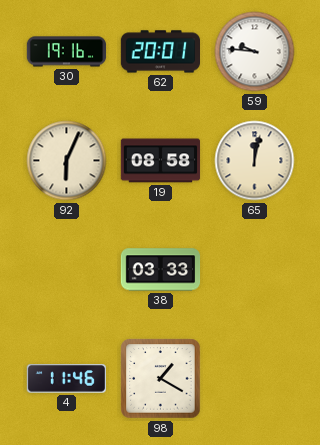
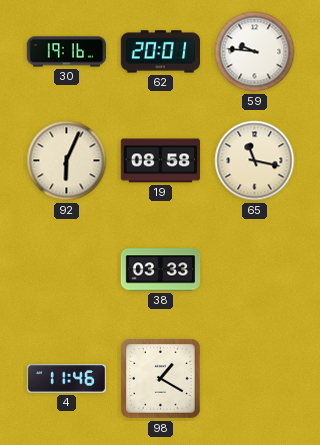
65: 12:02 -> 11:17
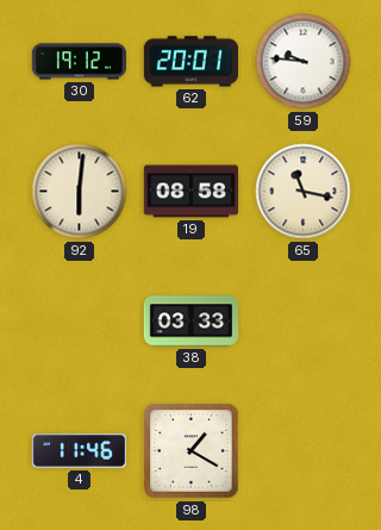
30: 19:16 -> 19:12
92: 6:04 -> 6:01
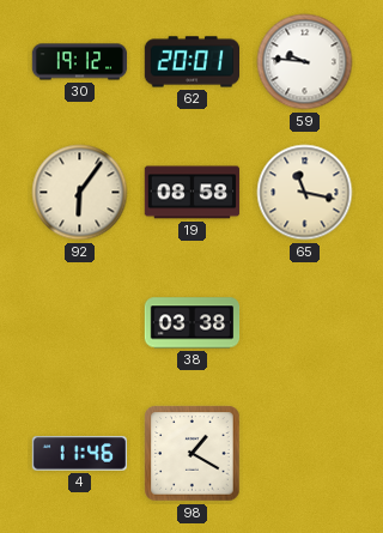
92: 6:01 -> 6:06
38: 03:33 -> 03:38
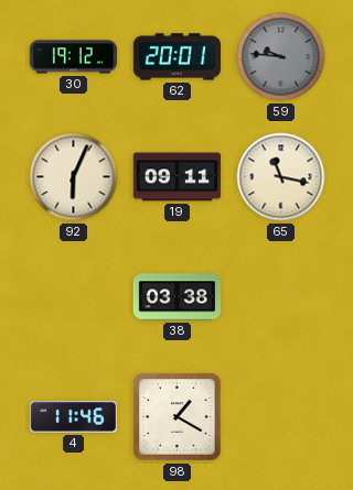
59 dial: white -> grey
92: 6:06 -> 6:04
19: 08:58 -> 09:11
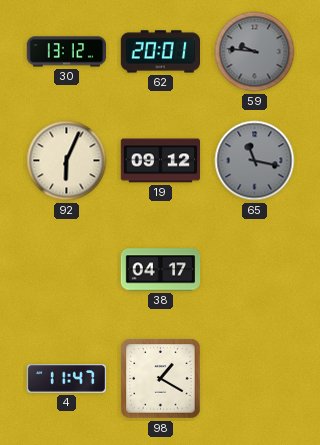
30: 19:12 -> 13:12
19: 09:11 -> 09:12
65 dial: cream -> grey
38: 03:38 -> 04:17
4: 11:46 -> 11:47
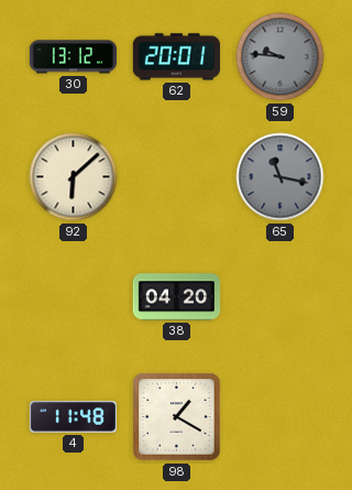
92: 6:04 -> 6:08
19: 09:12 -> none
38: 04:17 -> 04:20
4: 11:47 -> 11:48
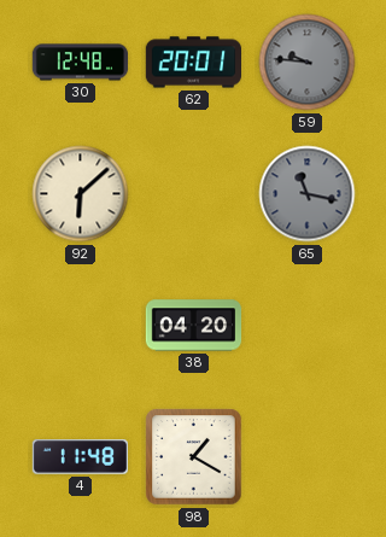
30: 13:12 -> 12:48
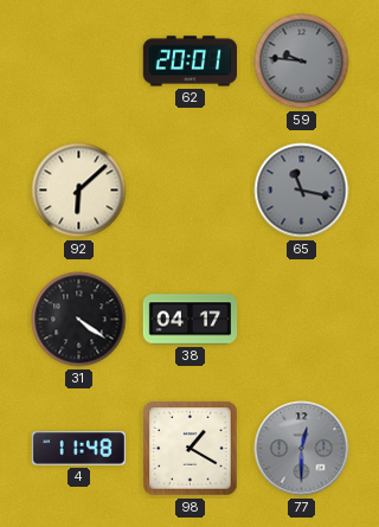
30: 12:48 -> none
31: none -> 4:21
38: 04:20 -> 04:17
77: none -> 12:30
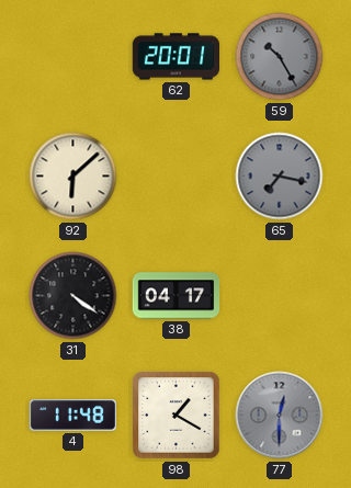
59: 9:46 -> 10:25
65: 11:17 -> 7:17
